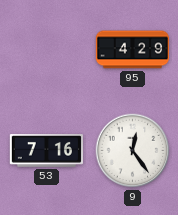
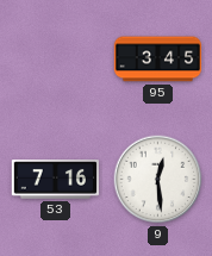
95: 4:29 -> 3:45
9: 12:24 -> 12:29
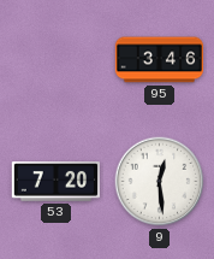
95: 3:45 -> 3:46
53: 7:16 -> 7:20
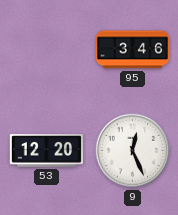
53: 7:20 -> 12:20
9: 12:29 -> 12:26
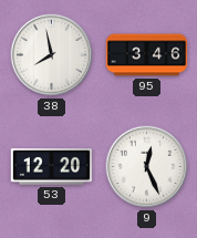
38: none -> 7:58
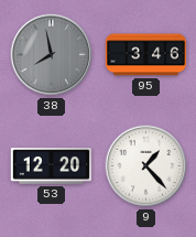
38 dial: white -> grey
9: 12:26 -> 1:23
